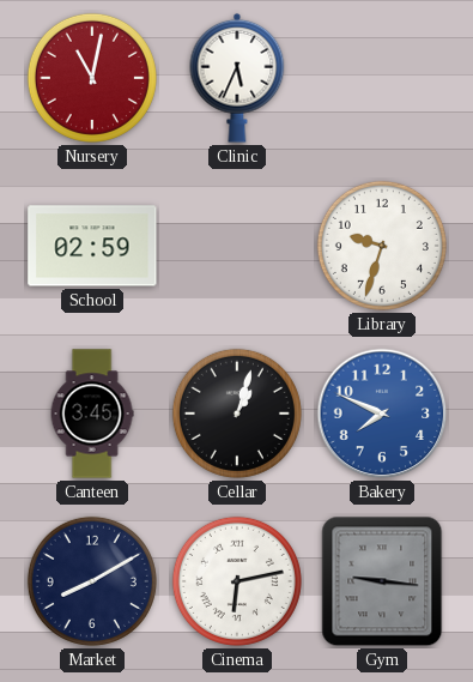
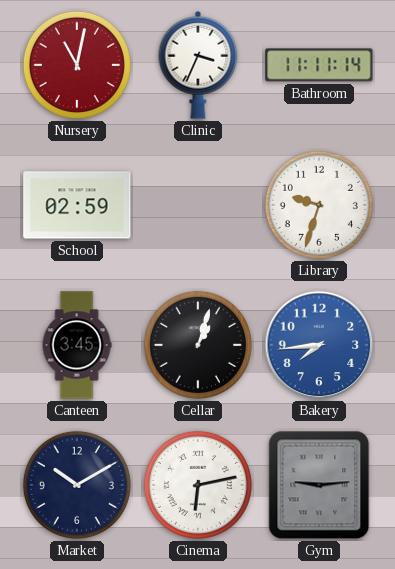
Clinic: 5:34 -> 3:34
Bathroom: none -> 11:11
Bakery: 7:49 -> 7:44
Market: 8:10 -> 10:10
Gym: 9:16 -> 9:14
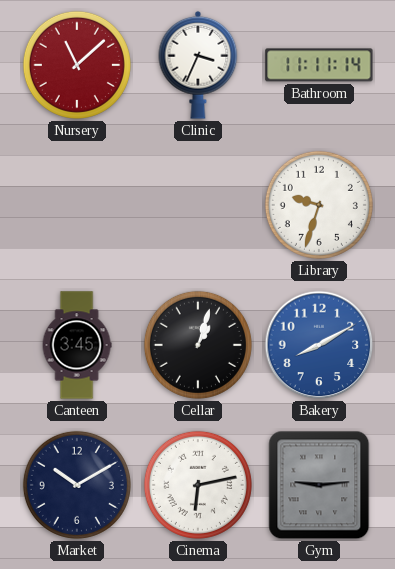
Nursery: 11:02 -> 11:08
School: 02:59 -> none
Bakery: 7:44 -> 8:10
